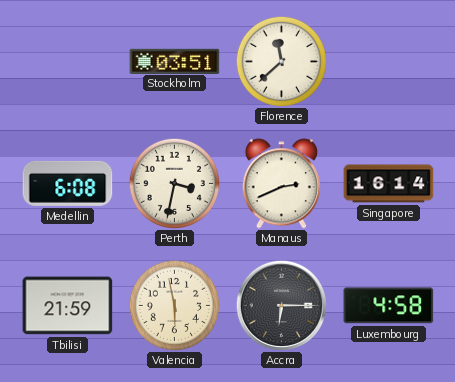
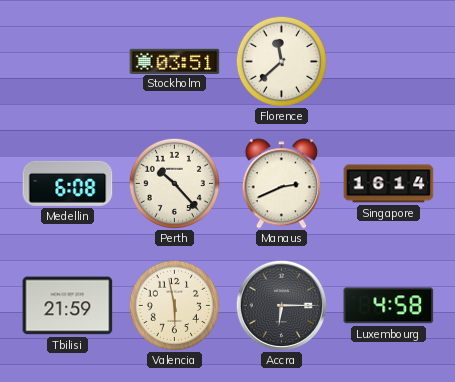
Perth: 3:32 -> 10:23
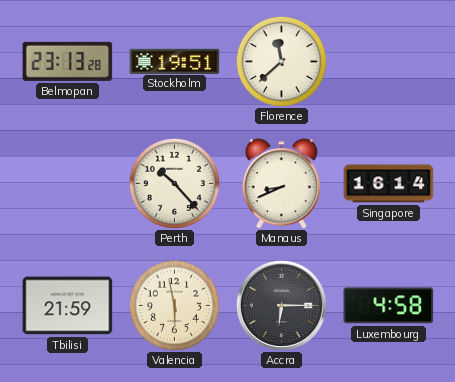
Belmopan: none -> 23:13
Stockholm: 03:51 -> 19:51
Medellin: 6:08 -> none
Manaus: 2:41 -> 8:41
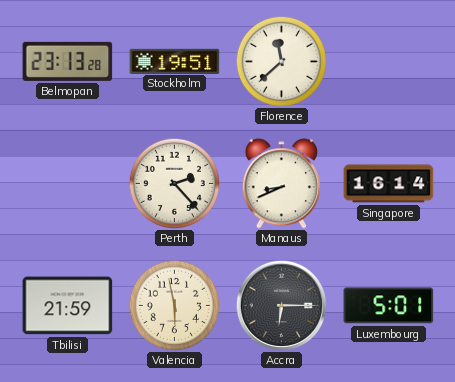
Perth: 10:23 -> 2:23
Luxembourg: 4:58 -> 5:01
